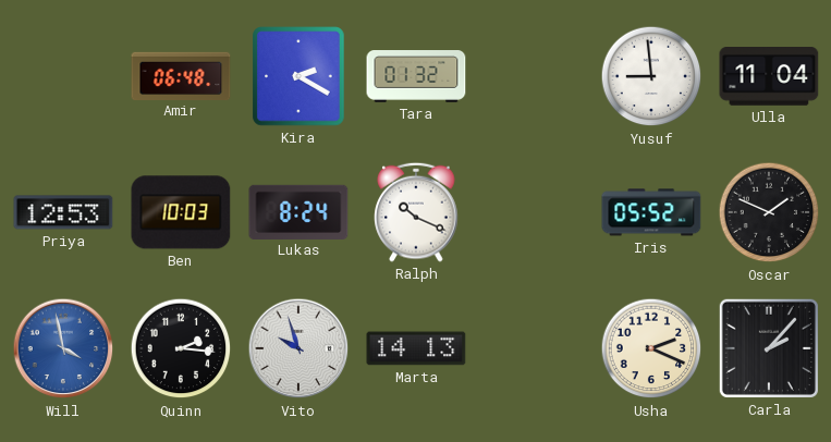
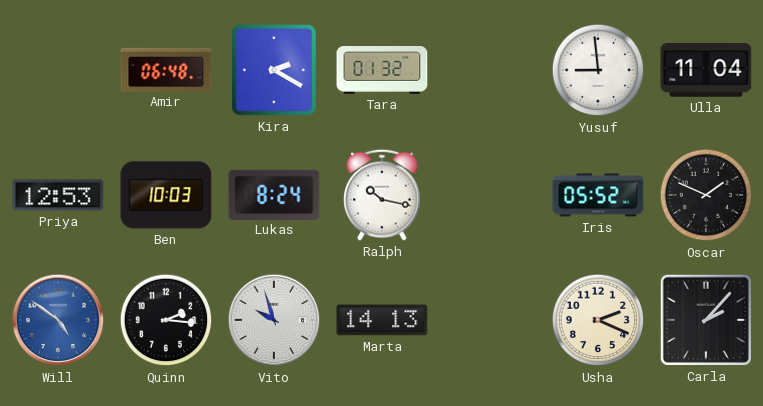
Ralph: 10:19 -> 10:17
Will: 3:58 -> 4:51
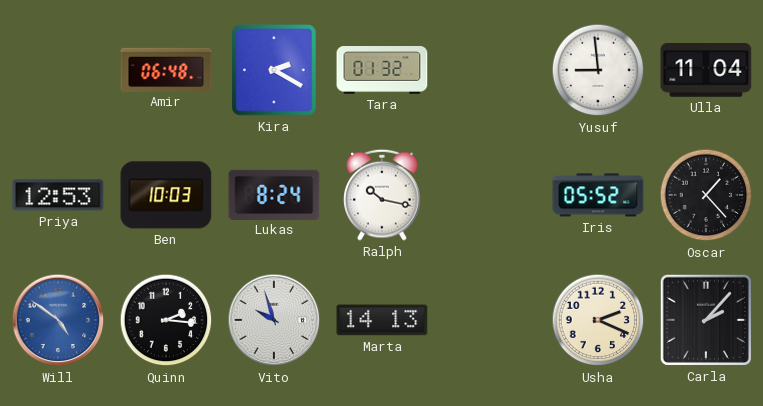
Oscar: 1:49 -> 1:23
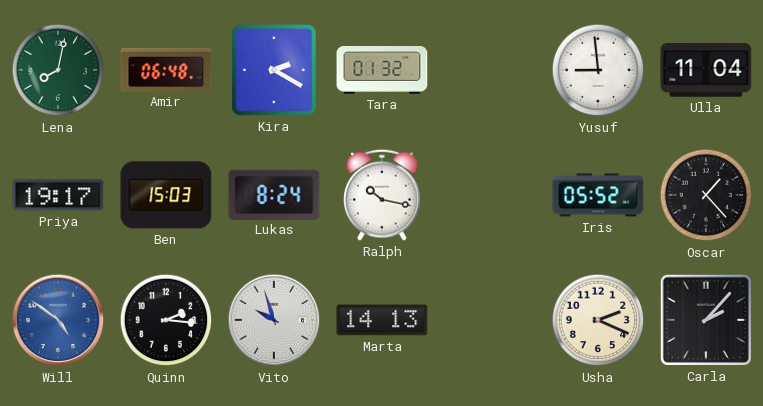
Lena: none -> 8:02
Priya: 12:53 -> 19:17
Ben: 10:03 -> 15:03
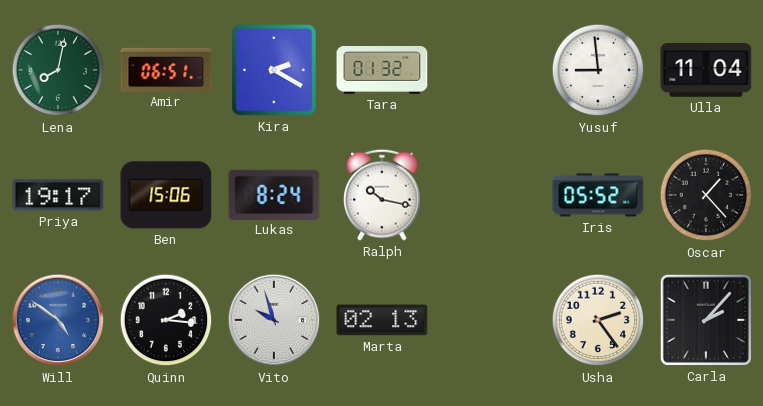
Amir: 06:48 -> 06:51
Ben: 15:03 -> 15:06
Marta: 14:13 -> 02:13
Usha: 2:19 -> 2:24
